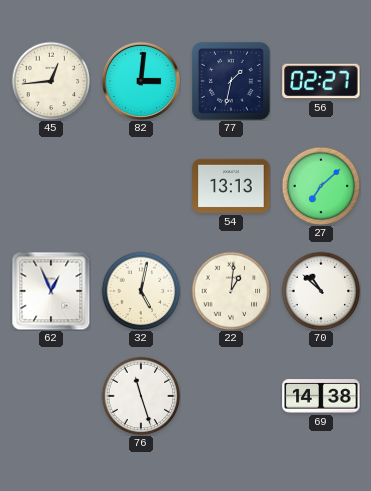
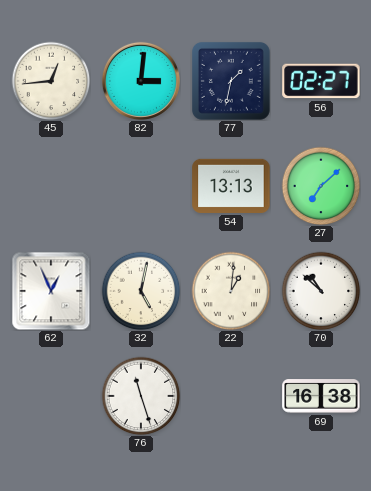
69: 14:38 -> 16:38
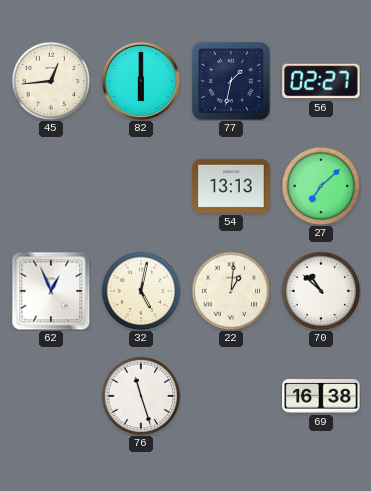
82: 3:01 -> 6:00
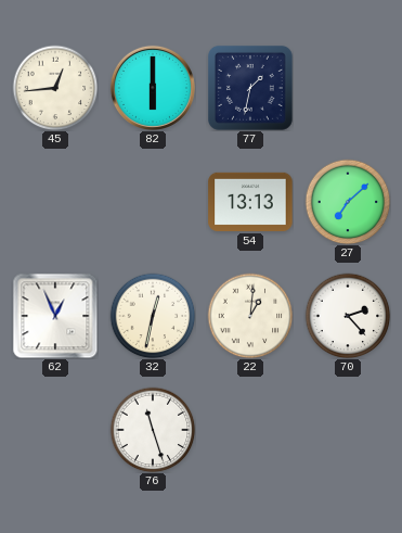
56: 02:27 -> none
32: 5:02 -> 12:32
70: 10:52 -> 2:23
69: 16:38 -> none
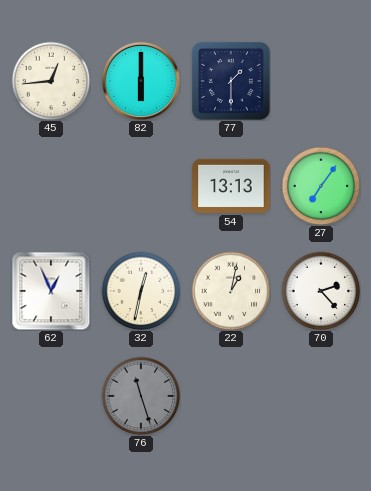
77: 1:32 -> 1:30
27: 7:08 -> 7:06
22: 1:01 -> 1:02
76 dial: white -> grey
